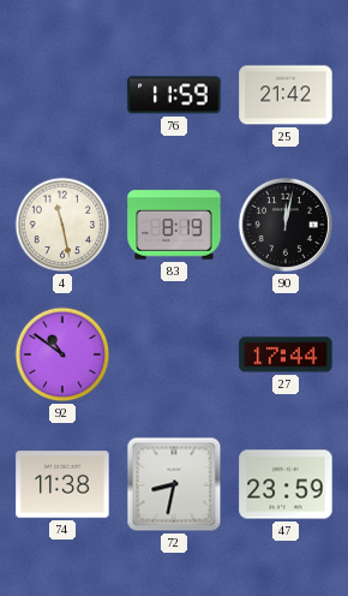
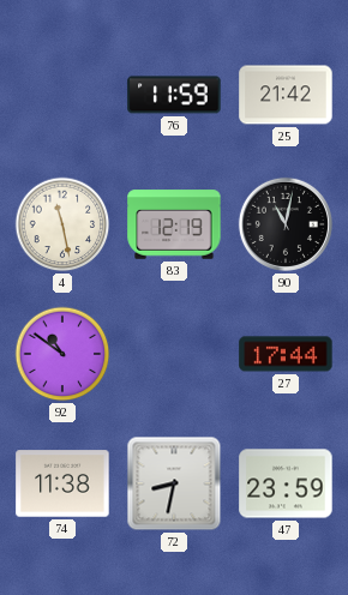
83: 8:19 -> 12:19
90: 12:02 -> 11:02
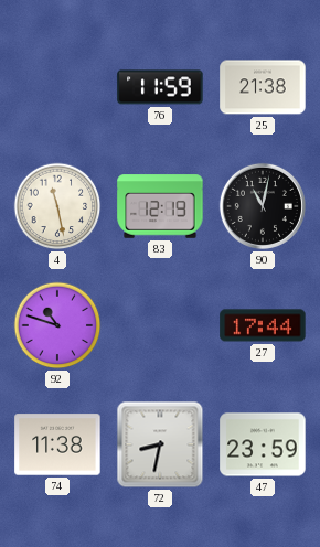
25: 21:42 -> 21:38
92: 10:51 -> 10:48
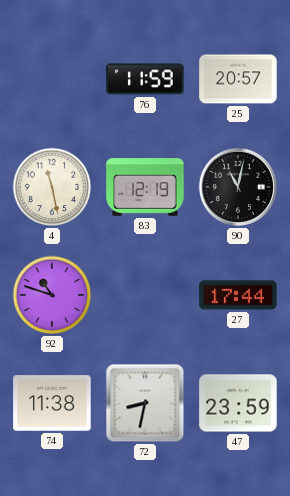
25: 21:38 -> 20:57
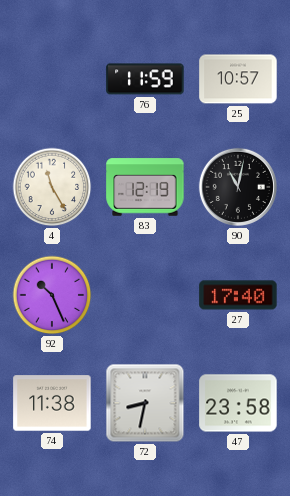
25: 20:57 -> 10:57
4: 11:28 -> 11:25
92: 10:48 -> 10:26
27: 17:44 -> 17:40
47: 23:59 -> 23:58
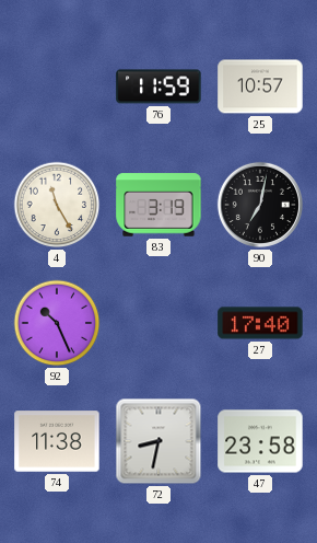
83: 12:19 -> 3:19
90: 11:02 -> 7:02
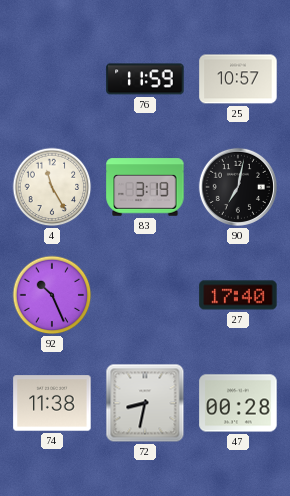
47: 23:58 -> 00:28
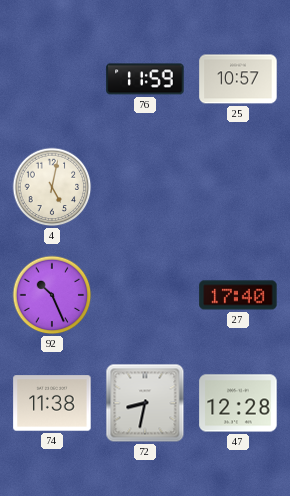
4: 11:25 -> 5:02
83: 3:19 -> none
90: 7:02 -> none
47: 00:28 -> 12:28
